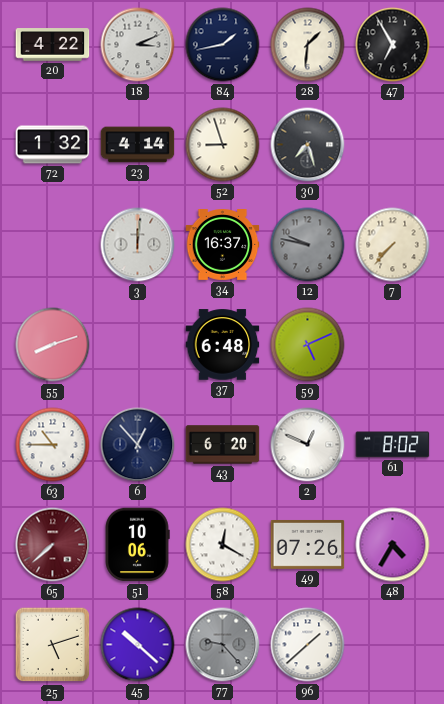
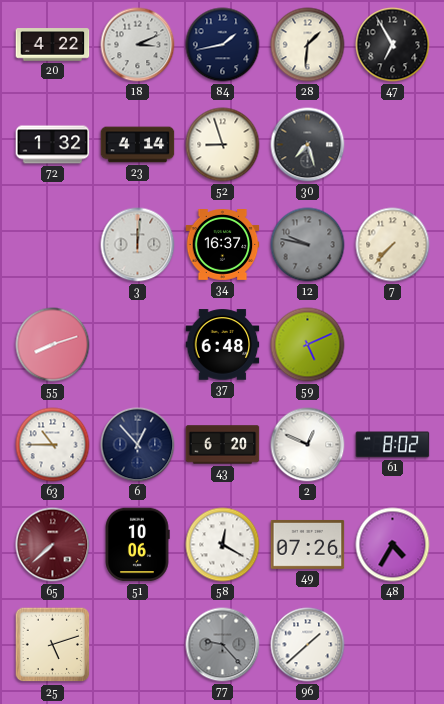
45: 10:22 -> none
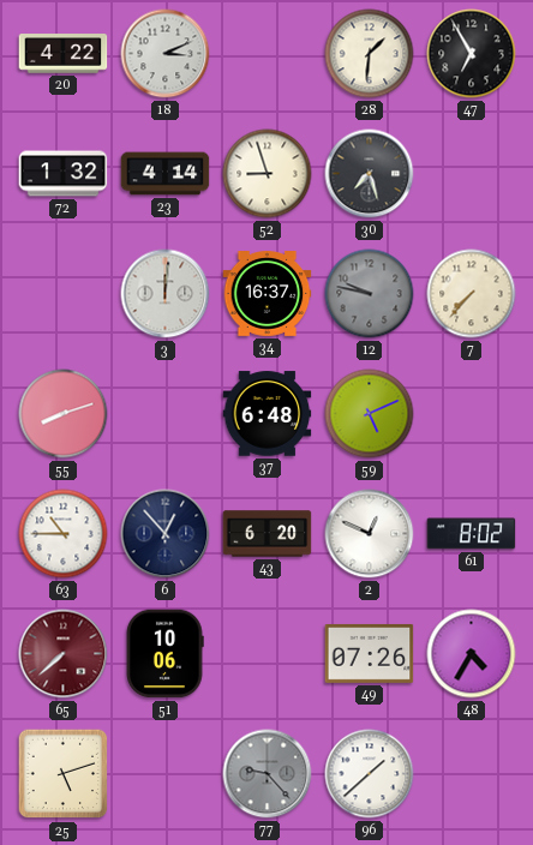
84: 1:43 -> none
58: 12:20 -> none
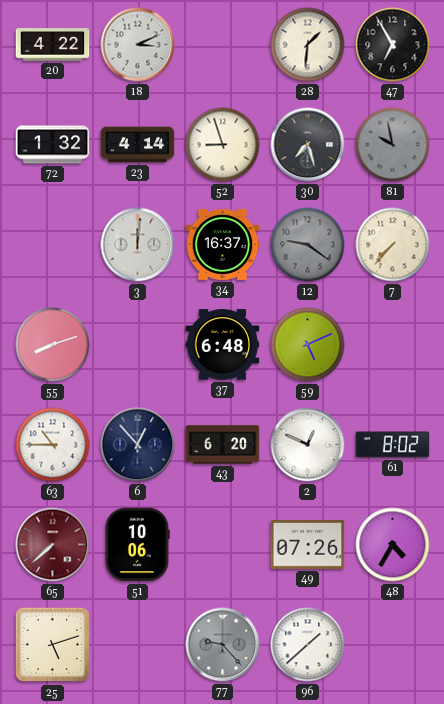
81: none -> 9:58
12: 9:47 -> 9:21
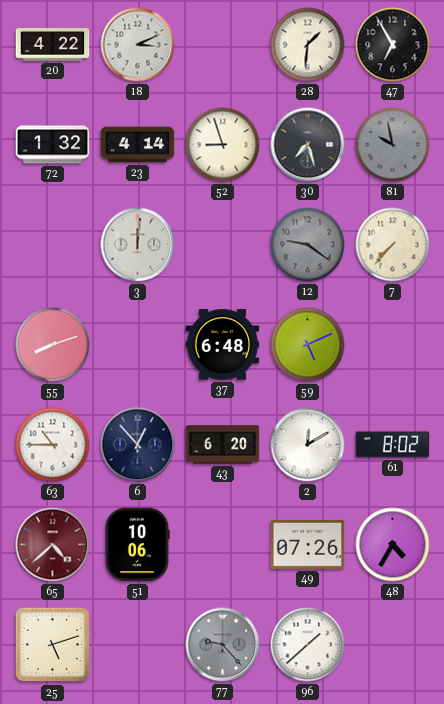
34: 16:37 -> none
2: 12:49 -> 12:10
65: 7:38 -> 4:38
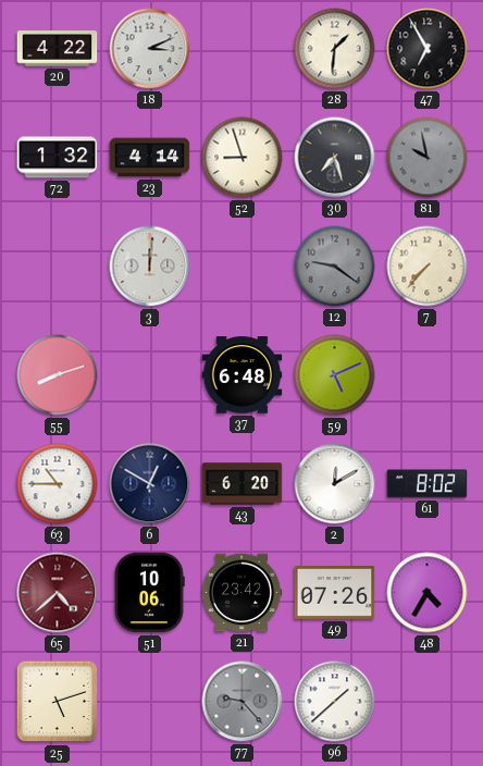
6: 12:53 -> 12:50
21: none -> 23:42
